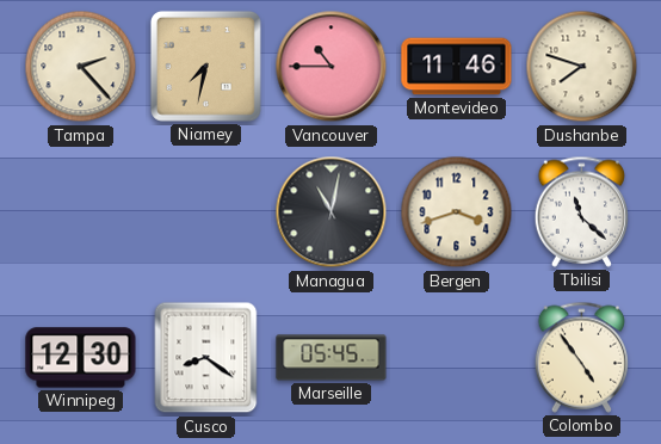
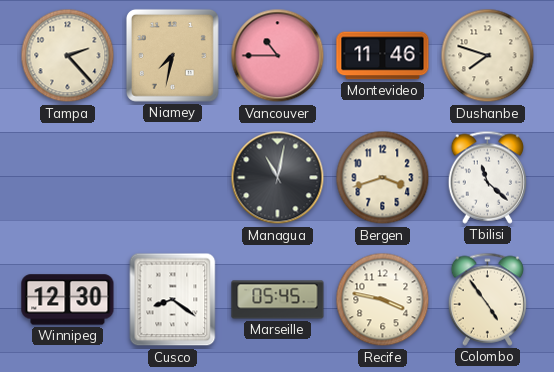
Recife: none -> 3:47
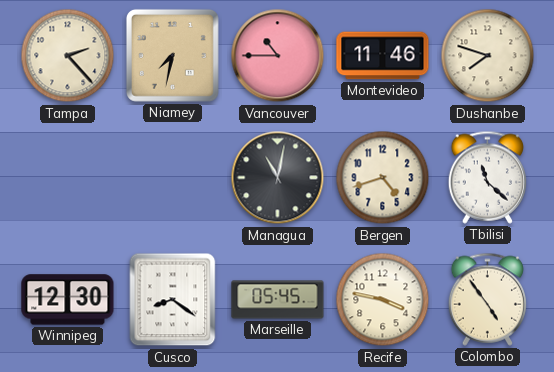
Bergen: 3:42 -> 4:42
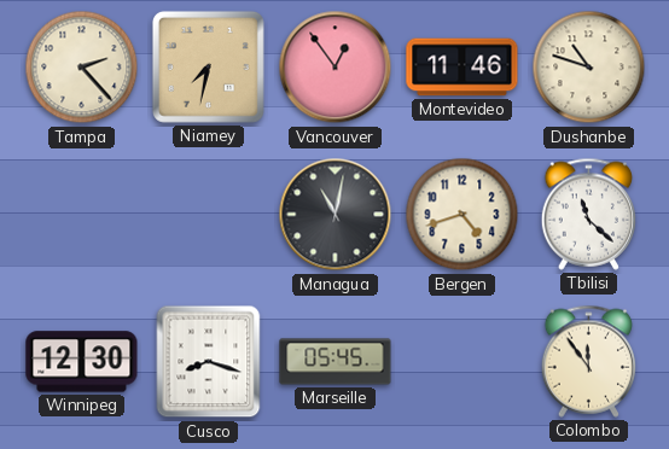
Vancouver: 10:45 -> 12:54
Dushanbe: 7:48 -> 10:48
Cusco: 8:21 -> 8:18
Recife: 3:47 -> none
Colombo: 4:54 -> 11:54
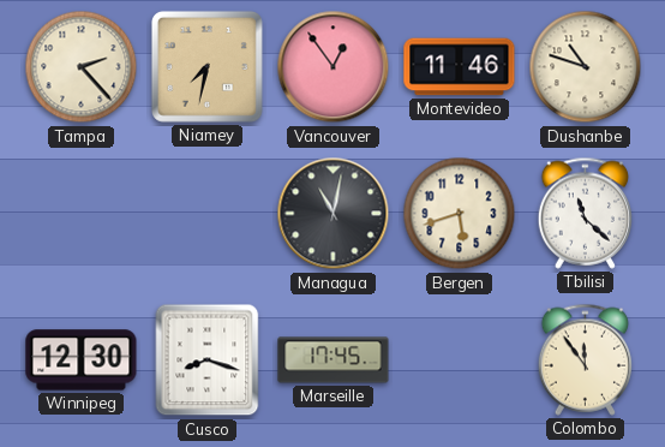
Bergen: 4:42 -> 5:42
Marseille: 05:45 -> 17:45
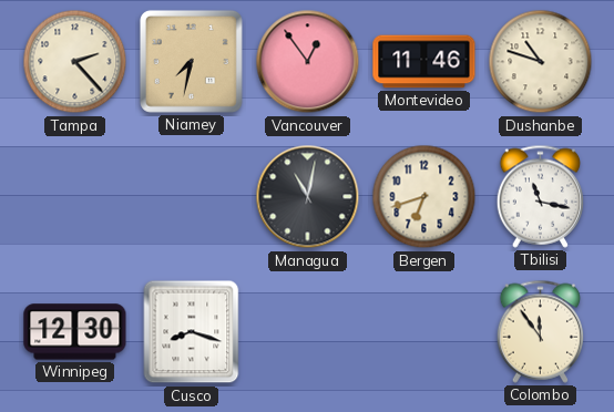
Bergen: 5:42 -> 6:42
Tbilisi: 11:22 -> 11:17
Marseille: 17:45 -> none
